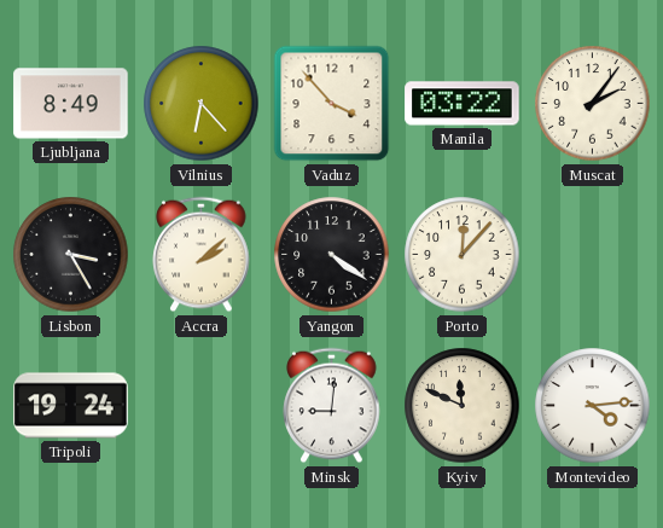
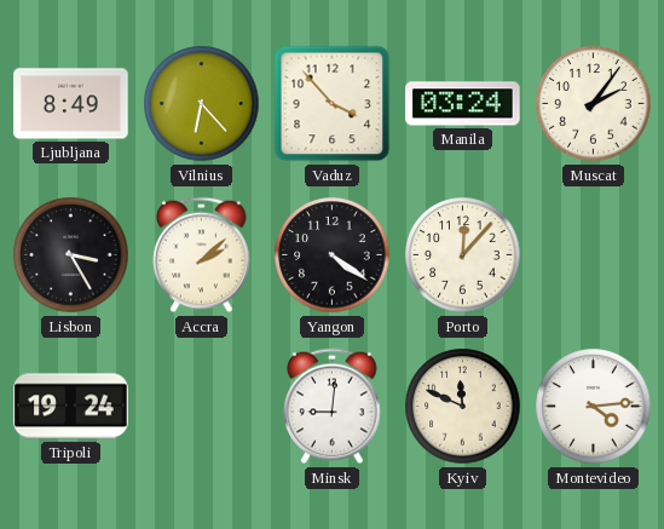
Manila: 03:22 -> 03:24
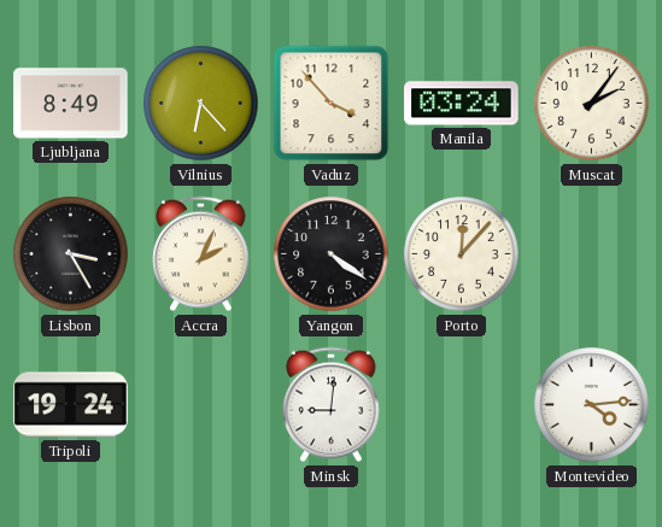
Accra: 2:08 -> 2:04
Kyiv: 11:49 -> none
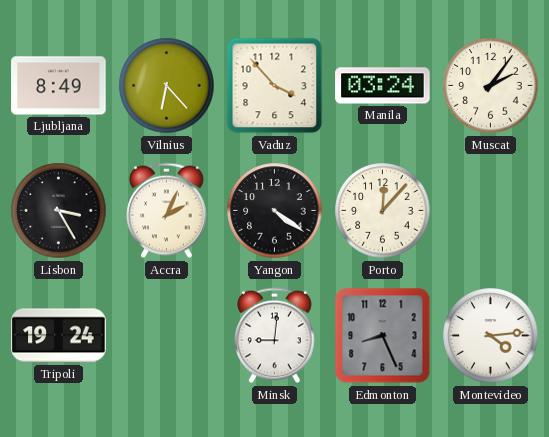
Edmonton: none -> 8:26
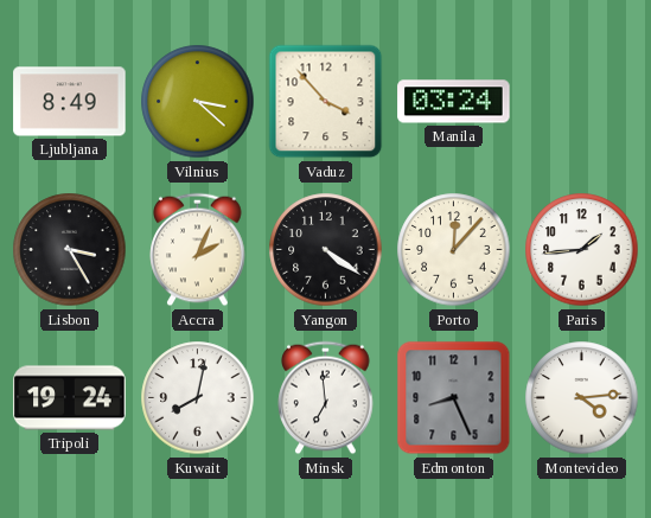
Vilnius: 6:23 -> 3:22
Muscat: 2:06 -> none
Paris: none -> 1:44
Kuwait: none -> 8:02
Minsk: 9:01 -> 6:59
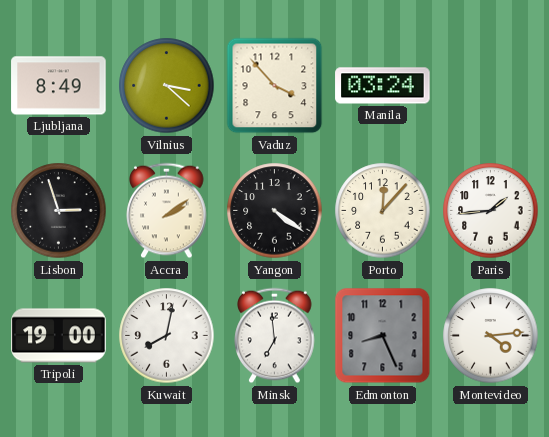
Lisbon: 3:25 -> 2:57
Accra: 2:04 -> 2:09
Tripoli: 19:24 -> 19:00
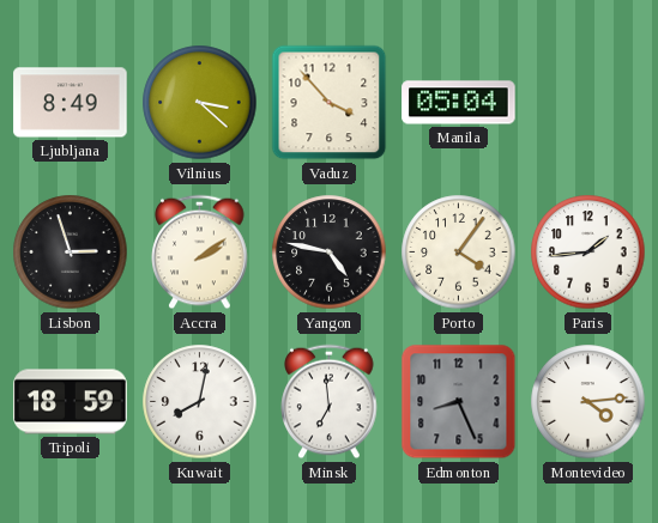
Manila: 03:24 -> 05:04
Yangon: 4:21 -> 4:47
Porto: 12:07 -> 4:06
Tripoli: 19:00 -> 18:59
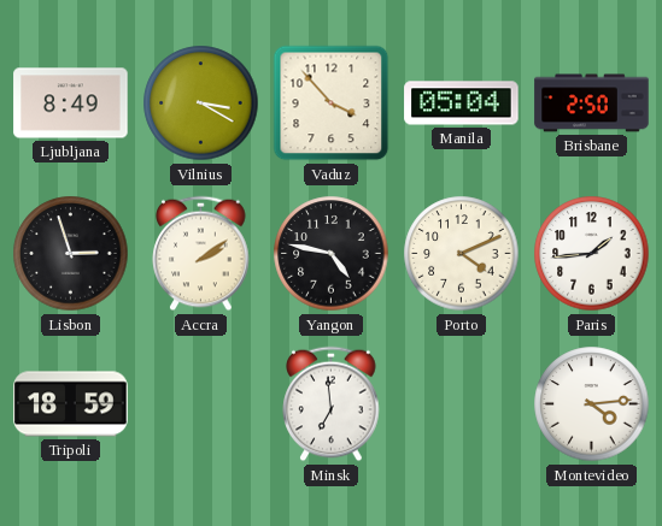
Vilnius: 3:22 -> 3:20
Brisbane: none -> 2:50
Porto: 4:06 -> 4:11
Kuwait: 8:02 -> none
Edmonton: 8:26 -> none
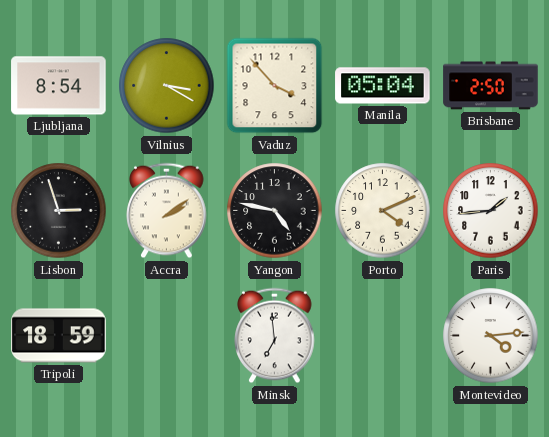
Ljubljana: 8:49 -> 8:54
